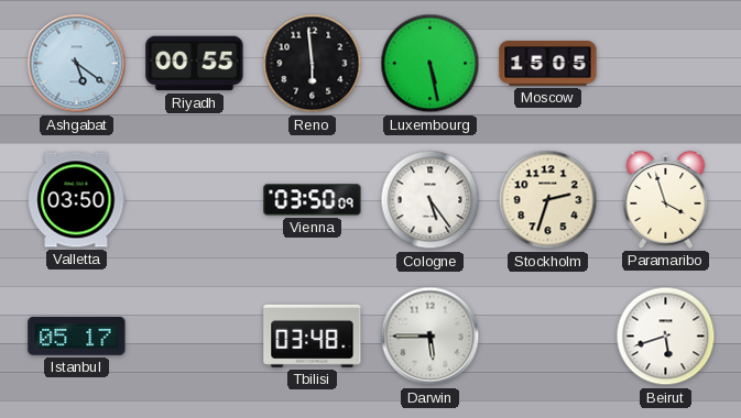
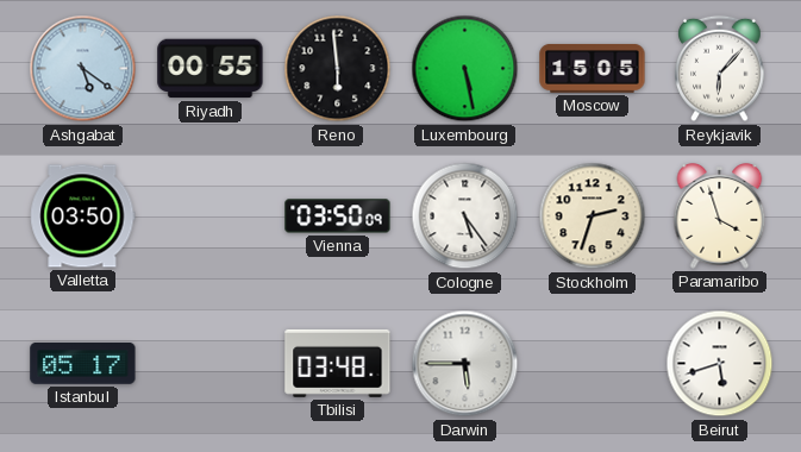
Reykjavik: none -> 6:07
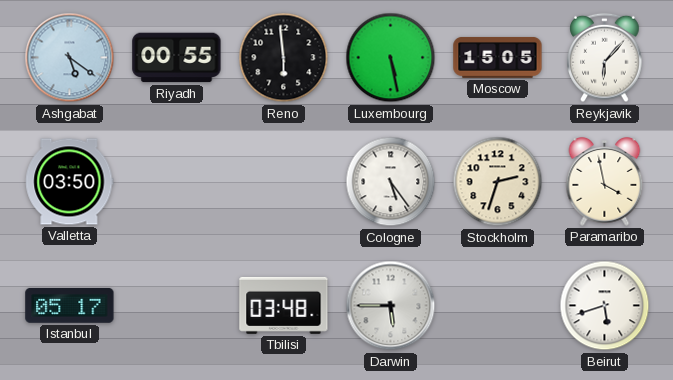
Vienna: 03:50 -> none
Paramaribo: 3:57 -> 3:58
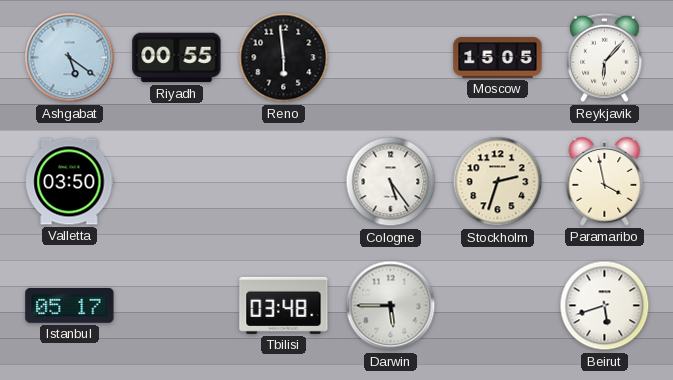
Luxembourg: 5:28 -> none
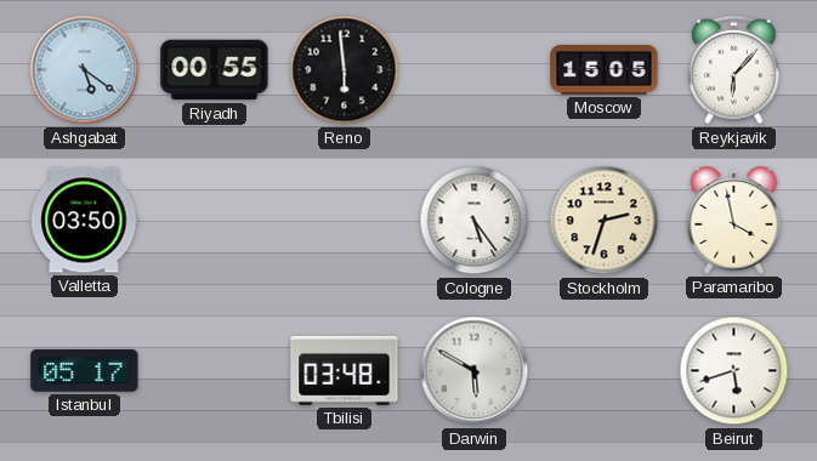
Darwin: 5:45 -> 5:50
